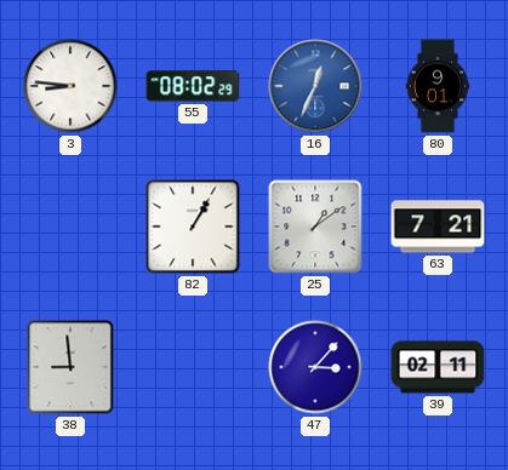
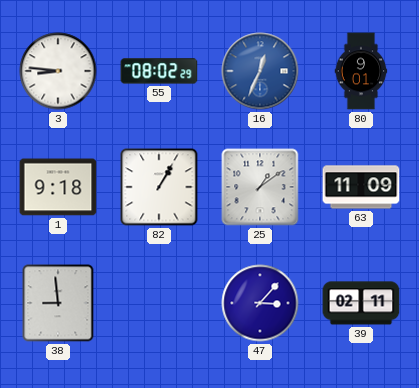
1: none -> 9:18
63: 7:21 -> 11:09
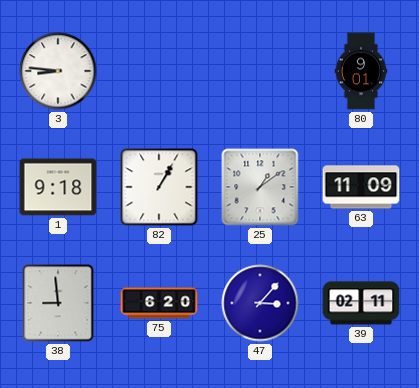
55: 08:02 -> none
16: 12:34 -> none
75: none -> 6:20
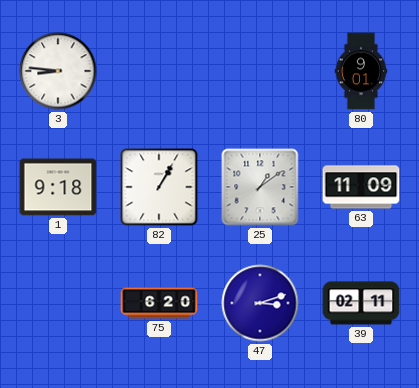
38: 8:59 -> none
47: 3:07 -> 3:12
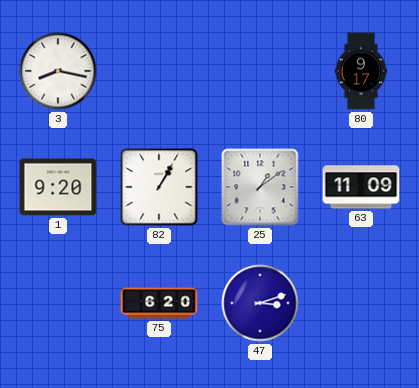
3: 8:46 -> 8:17
80: 9:01 -> 9:17
1: 9:18 -> 9:20
39: 02:11 -> none
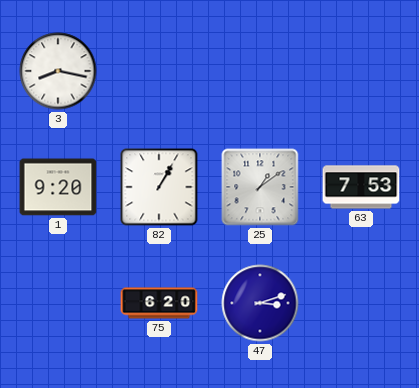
80: 9:17 -> none
63: 11:09 -> 7:53
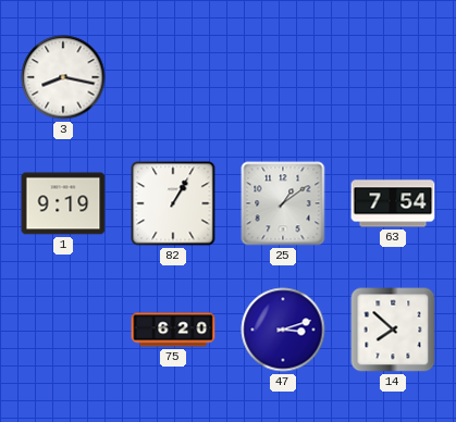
1: 9:20 -> 9:19
63: 7:53 -> 7:54
14: none -> 7:52
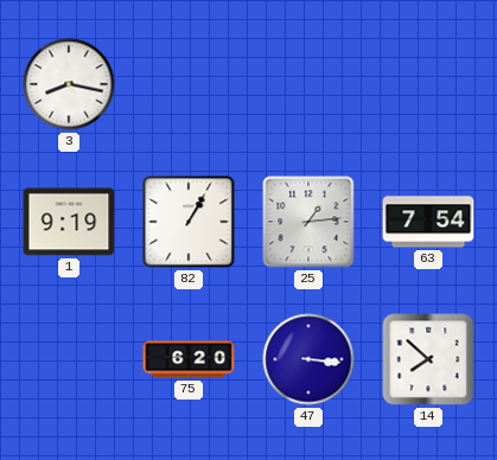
25: 1:09 -> 1:14
47: 3:12 -> 3:16
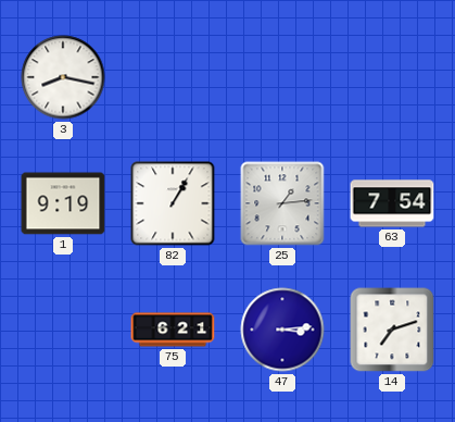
75: 6:20 -> 6:21
47: 3:16 -> 3:14
14: 7:52 -> 7:12
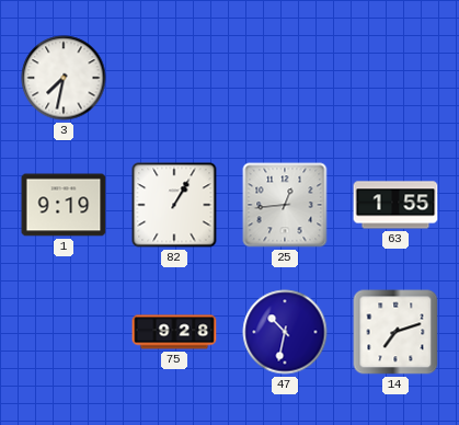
3: 8:17 -> 7:32
25: 1:14 -> 12:44
63: 7:54 -> 1:55
75: 6:21 -> 9:28
47: 3:14 -> 10:32
